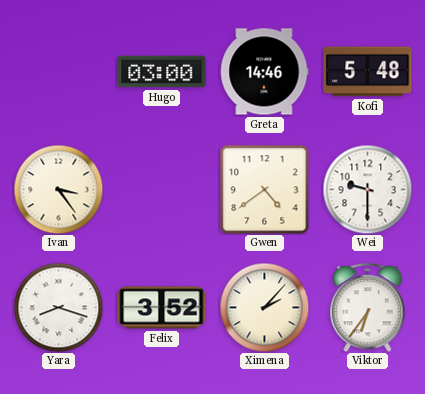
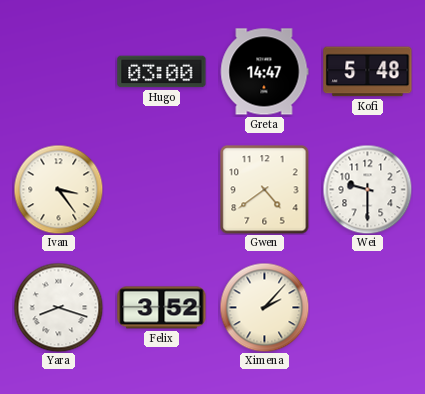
Greta: 14:46 -> 14:47
Viktor: 6:36 -> none
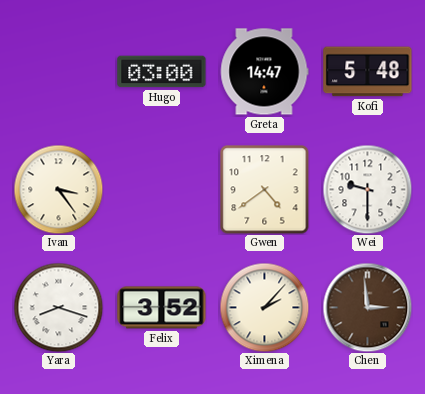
Chen: none -> 2:59
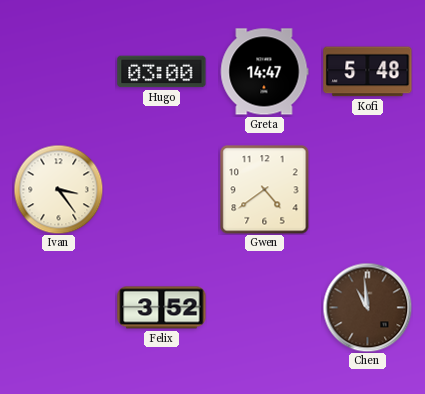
Wei: 9:30 -> none
Yara: 8:18 -> none
Ximena: 2:07 -> none
Chen: 2:59 -> 10:59
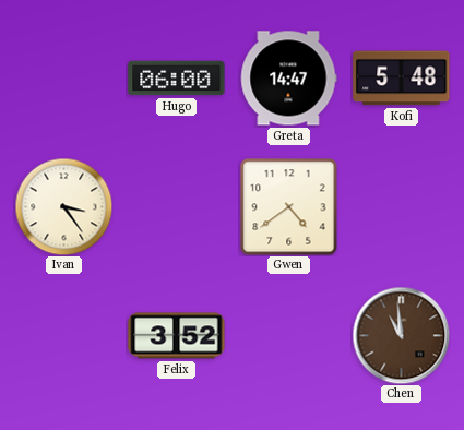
Hugo: 03:00 -> 06:00
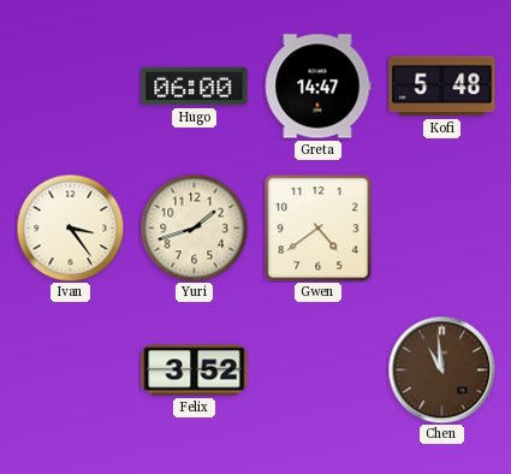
Yuri: none -> 1:42
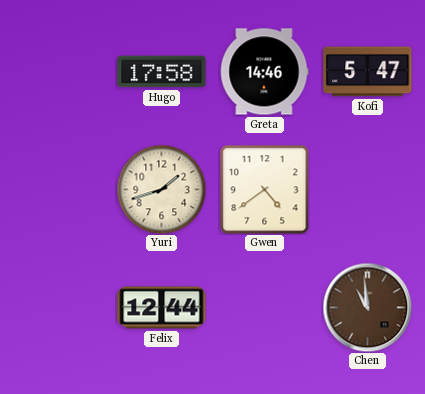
Hugo: 06:00 -> 17:58
Greta: 14:47 -> 14:46
Kofi: 5:48 -> 5:47
Ivan: 3:24 -> none
Felix: 3:52 -> 12:44
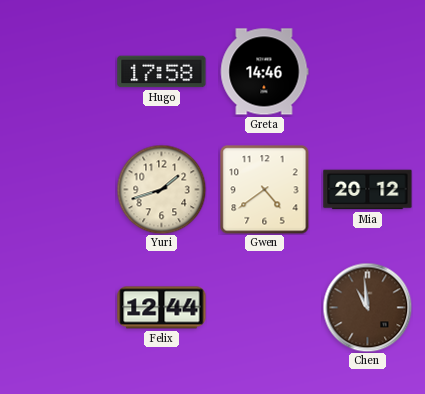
Kofi: 5:47 -> none
Mia: none -> 20:12
